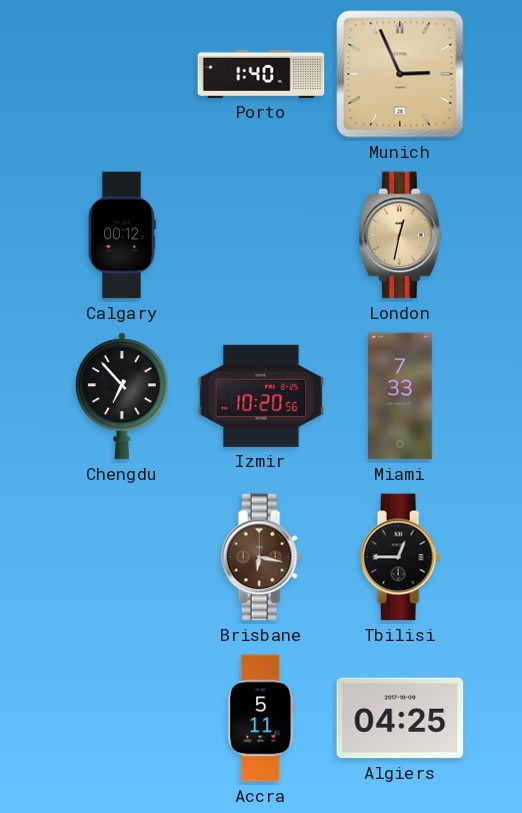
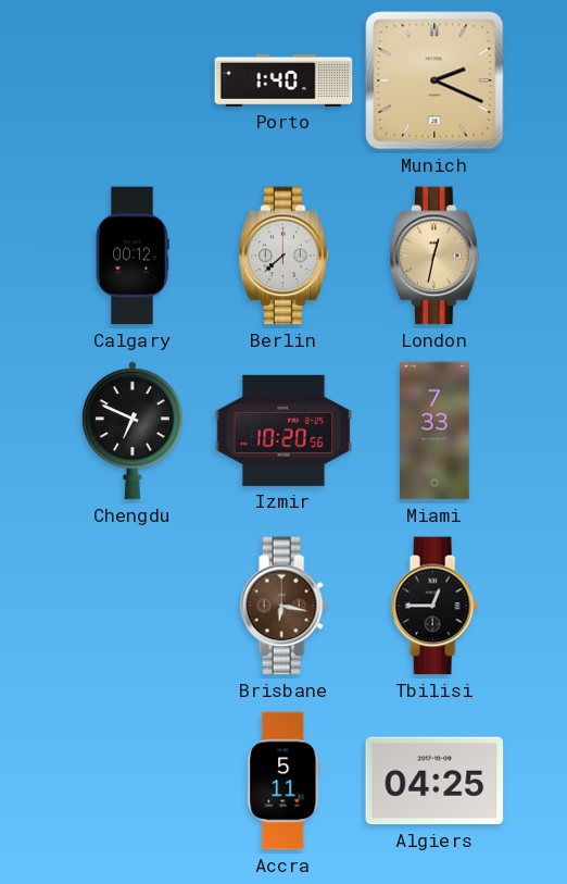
Munich: 2:56 -> 2:19
Berlin: none -> 7:38
Chengdu: 6:53 -> 6:49
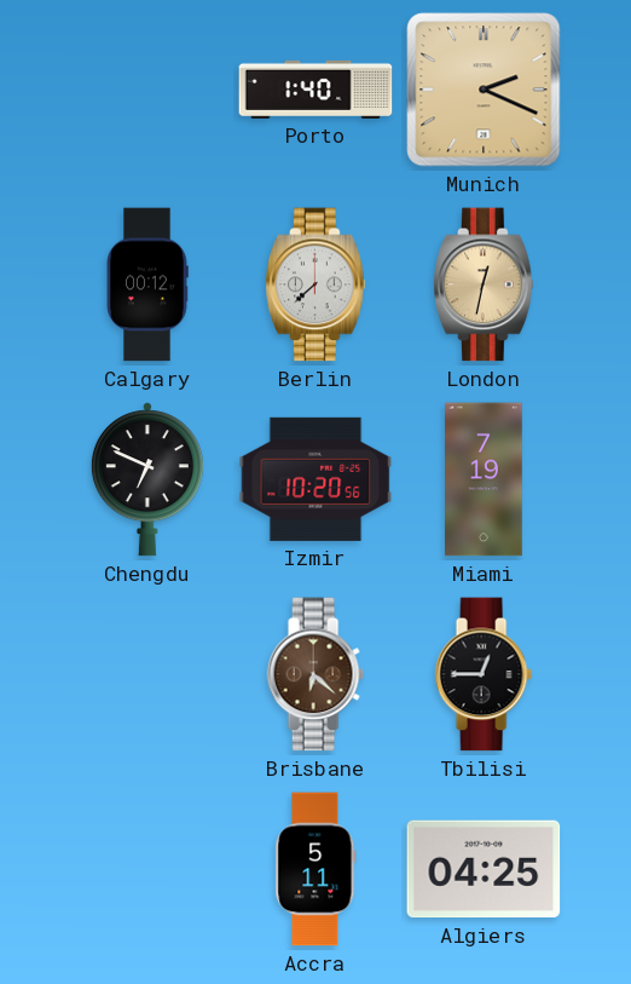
Miami: 7:33 -> 7:19
Brisbane: 6:17 -> 6:22
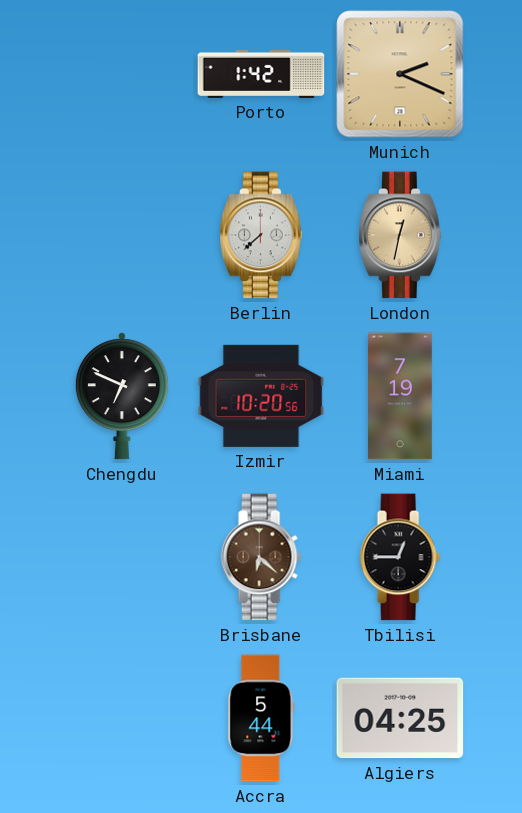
Porto: 1:40 -> 1:42
Calgary: 00:12 -> none
Accra: 5:11 -> 5:44
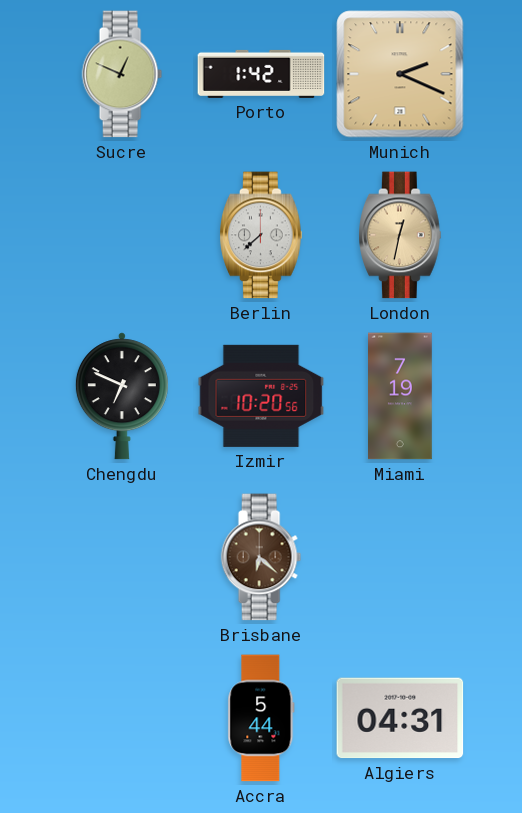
Sucre: none -> 12:49
Tbilisi: 12:45 -> none
Algiers: 04:25 -> 04:31
